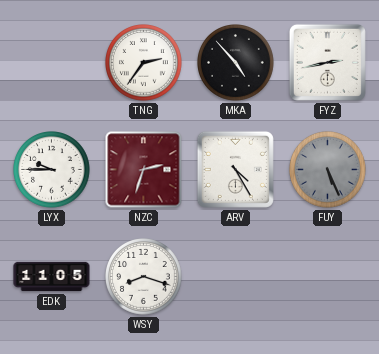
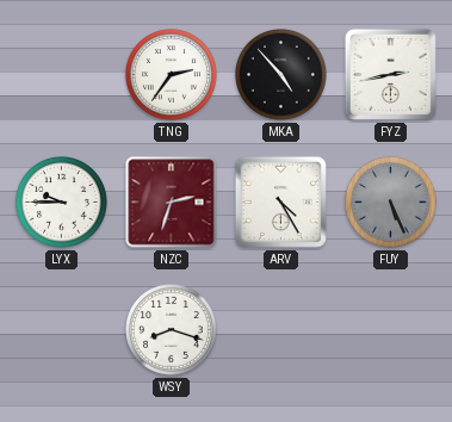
EDK: 11:05 -> none
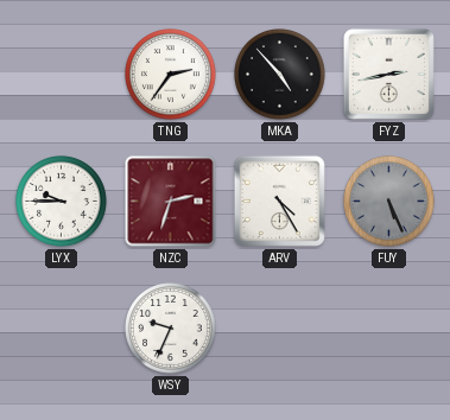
WSY: 8:18 -> 9:34
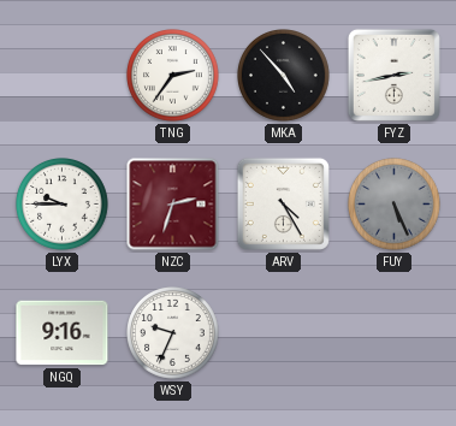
NGQ: none -> 9:16
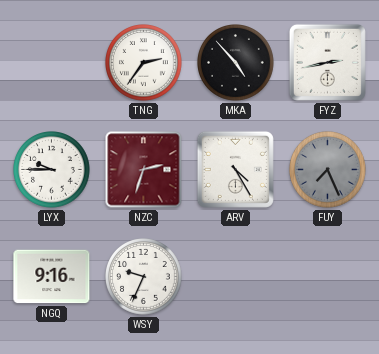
FUY: 5:26 -> 7:26
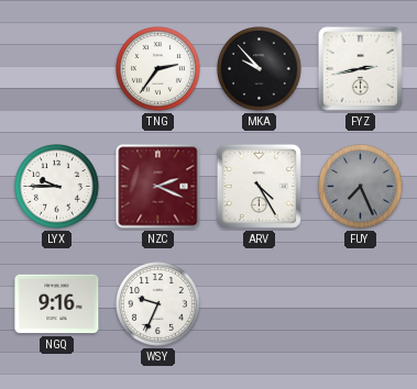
MKA: 4:53 -> 9:53
NZC: 2:33 -> 2:19
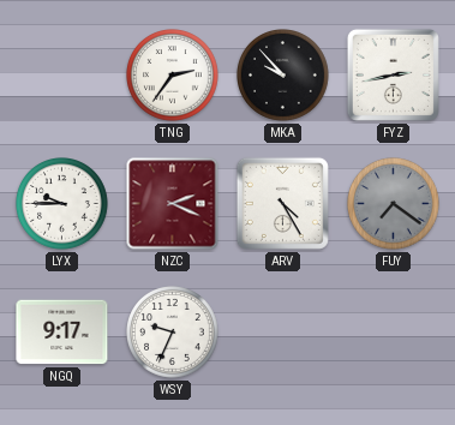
FUY: 7:26 -> 7:21
NGQ: 9:16 -> 9:17
